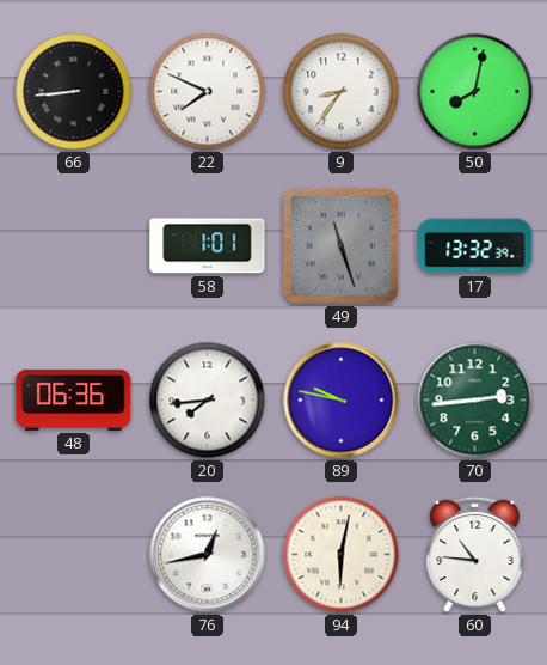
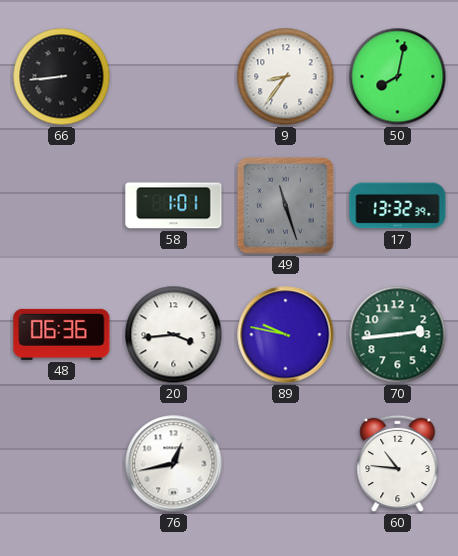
22: 7:49 -> none
20: 7:44 -> 3:44
94: 6:02 -> none
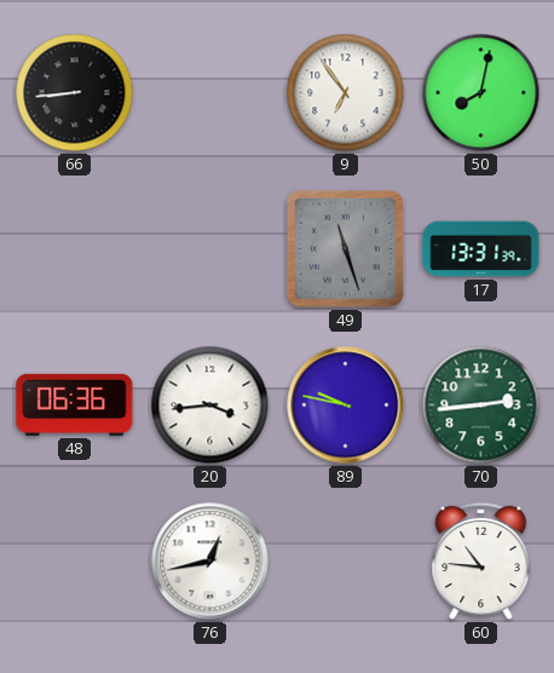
9: 8:36 -> 6:54
58: 1:01 -> none
17: 13:32 -> 13:31
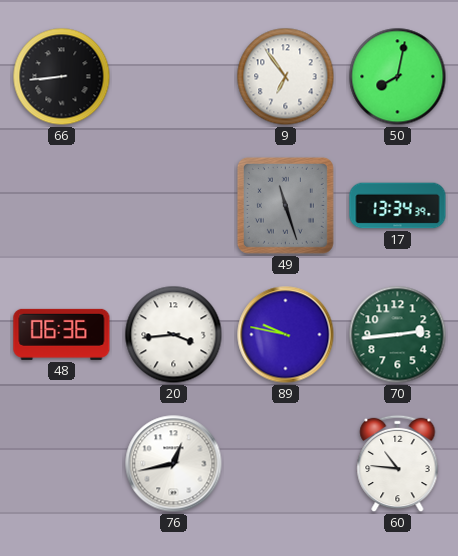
17: 13:31 -> 13:34
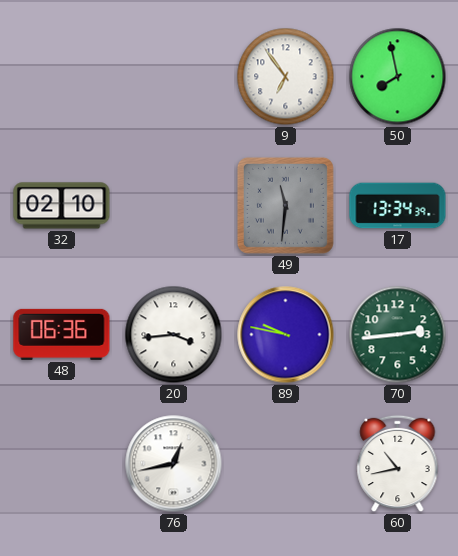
66: 8:44 -> none
50: 8:02 -> 7:58
32: none -> 02:10
49: 11:27 -> 11:31
60: 10:46 -> 10:43
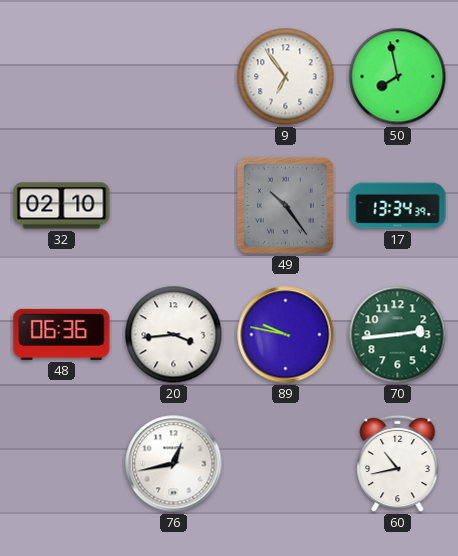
49: 11:31 -> 10:24
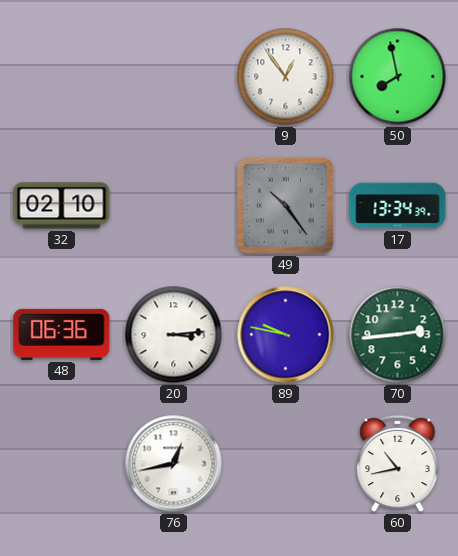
9: 6:54 -> 12:54
20: 3:44 -> 3:14
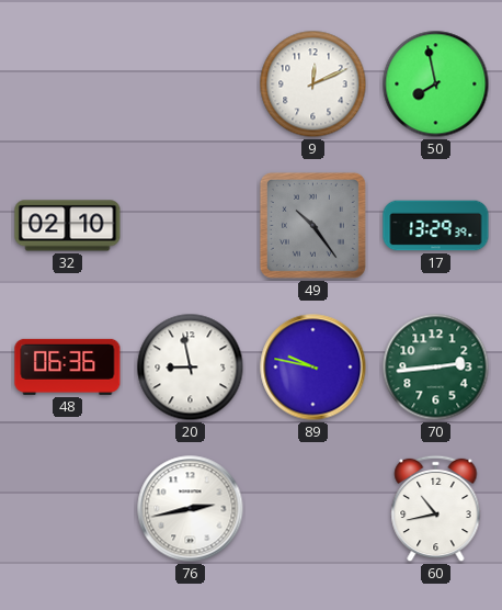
9: 12:54 -> 12:11
17: 13:34 -> 13:29
20: 3:14 -> 8:58
76: 12:43 -> 2:43
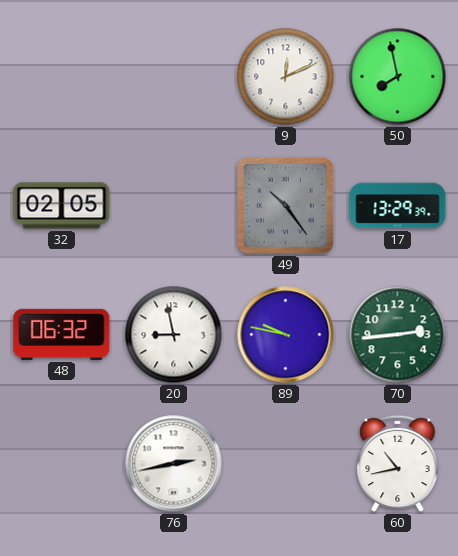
32: 02:10 -> 02:05
48: 06:36 -> 06:32
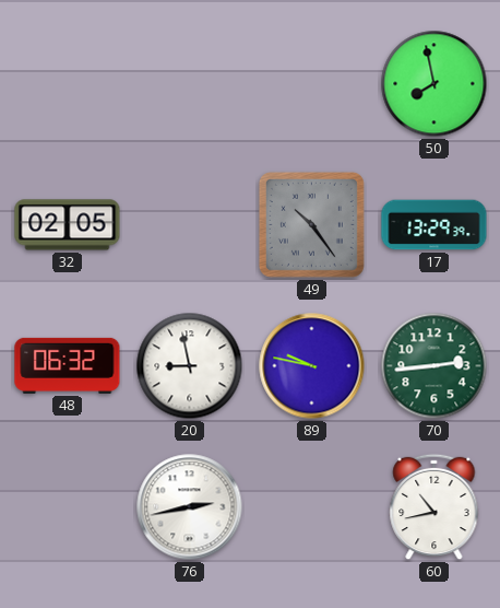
9: 12:11 -> none
